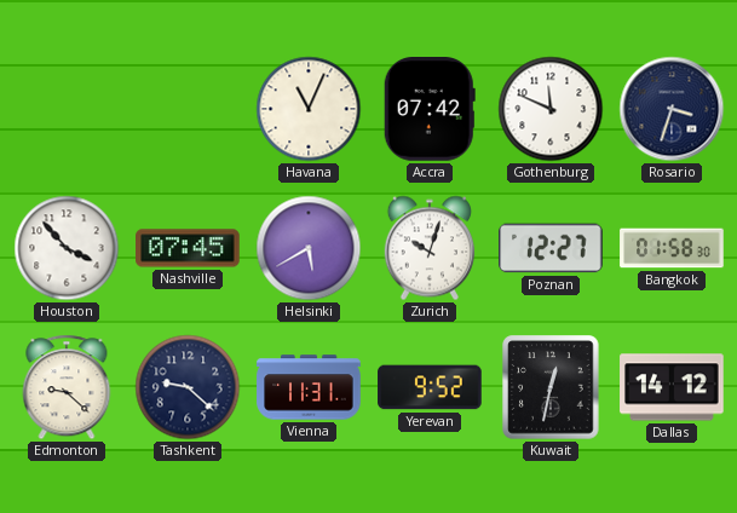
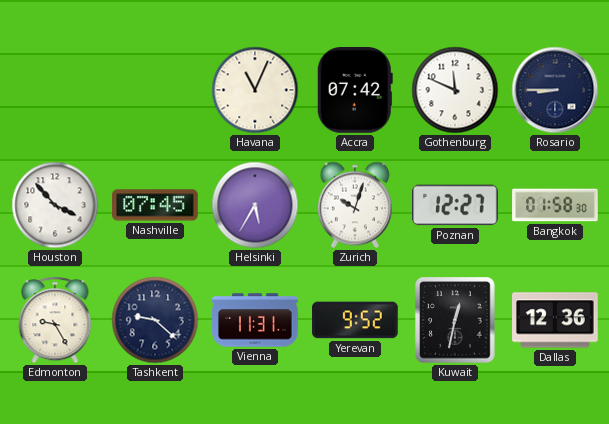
Rosario: 3:33 -> 8:45
Helsinki: 5:40 -> 5:35
Edmonton: 9:22 -> 9:25
Dallas: 14:12 -> 12:36
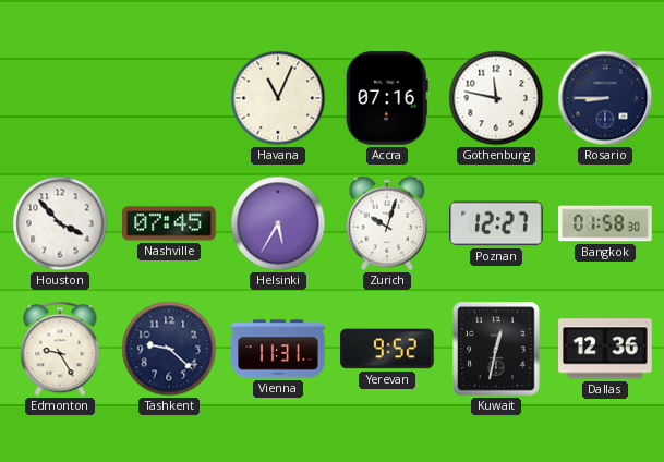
Accra: 07:42 -> 07:16
Gothenburg: 11:49 -> 11:47
